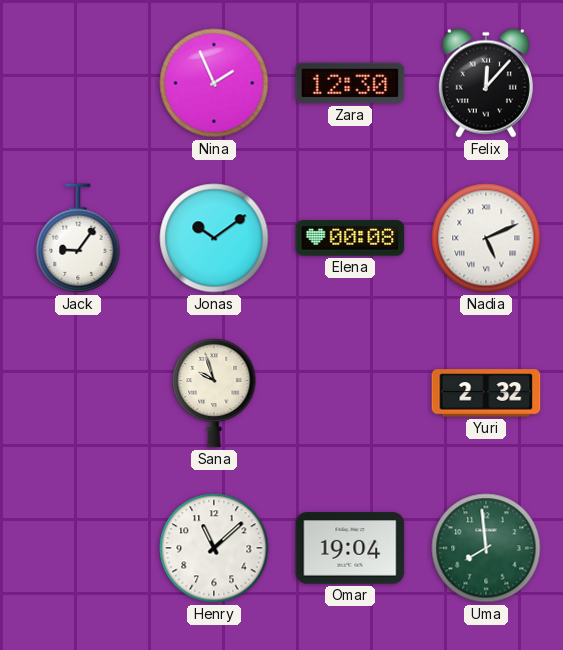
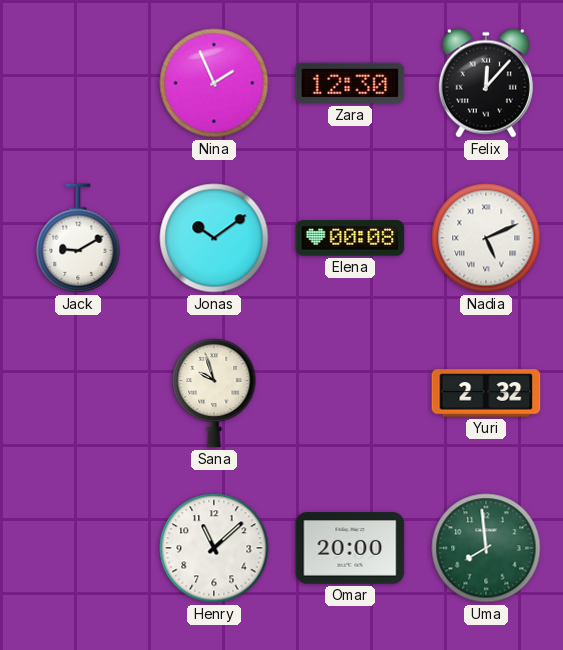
Jack: 9:06 -> 9:10
Omar: 19:04 -> 20:00
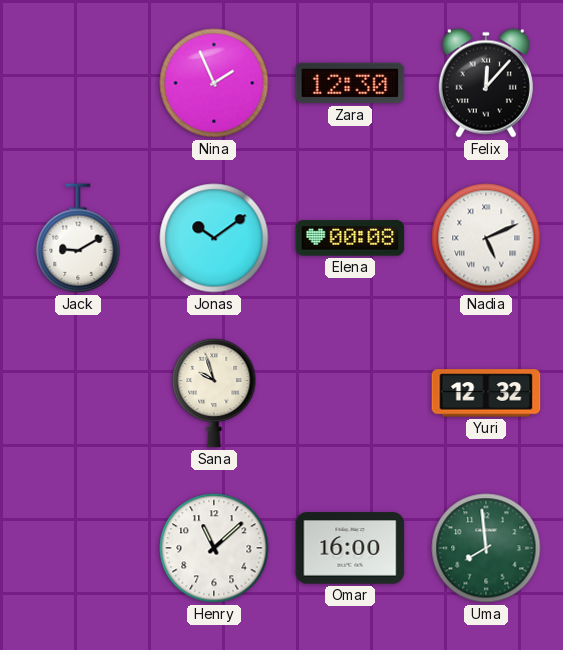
Yuri: 2:32 -> 12:32
Omar: 20:00 -> 16:00
